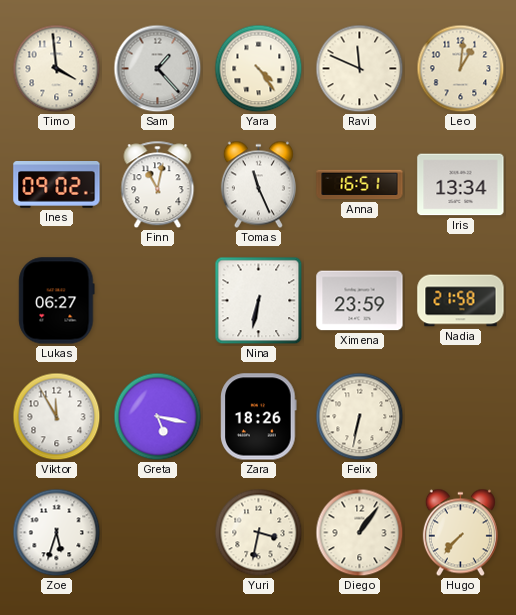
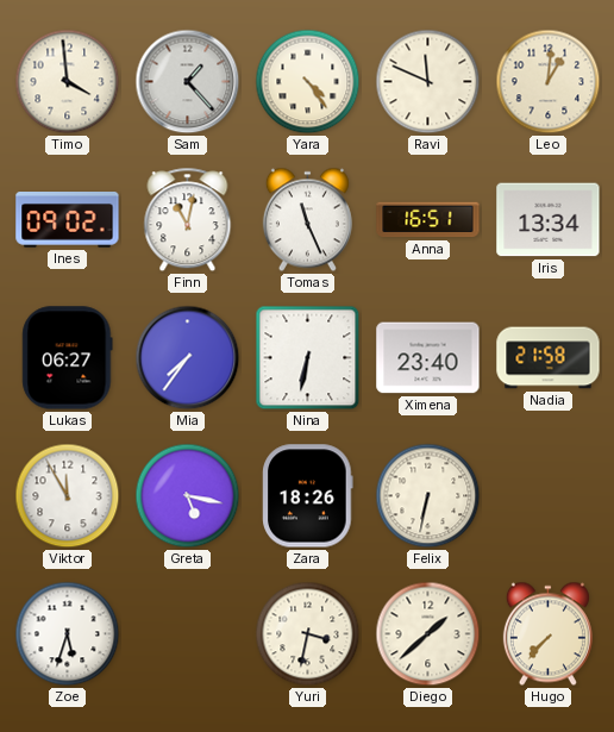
Mia: none -> 7:36
Ximena: 23:59 -> 23:40
Diego: 1:06 -> 1:38
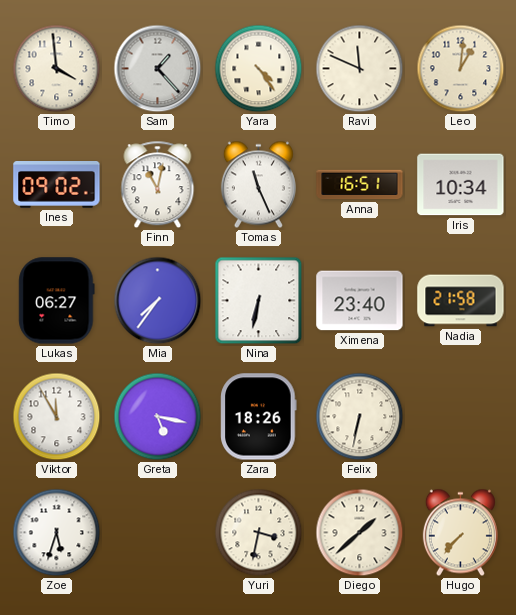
Iris: 13:34 -> 10:34
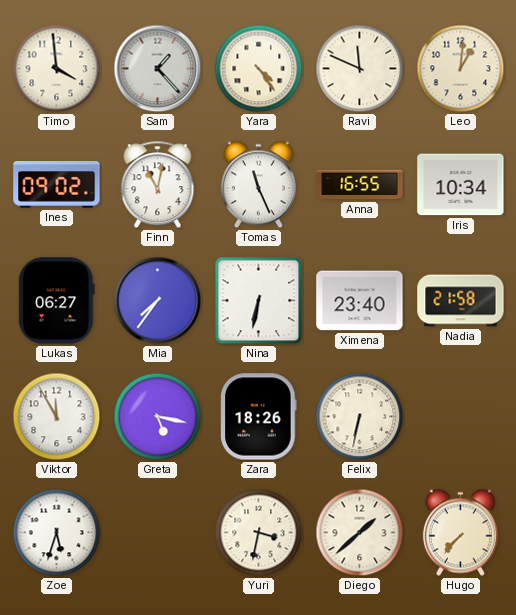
Anna: 16:51 -> 16:55
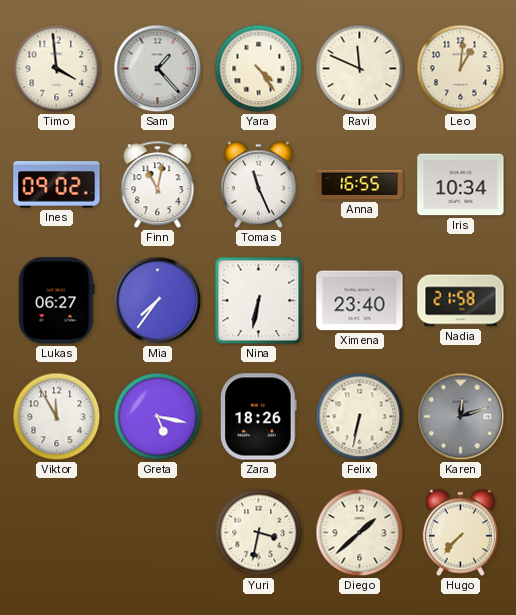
Karen: none -> 12:12
Zoe: 5:33 -> none
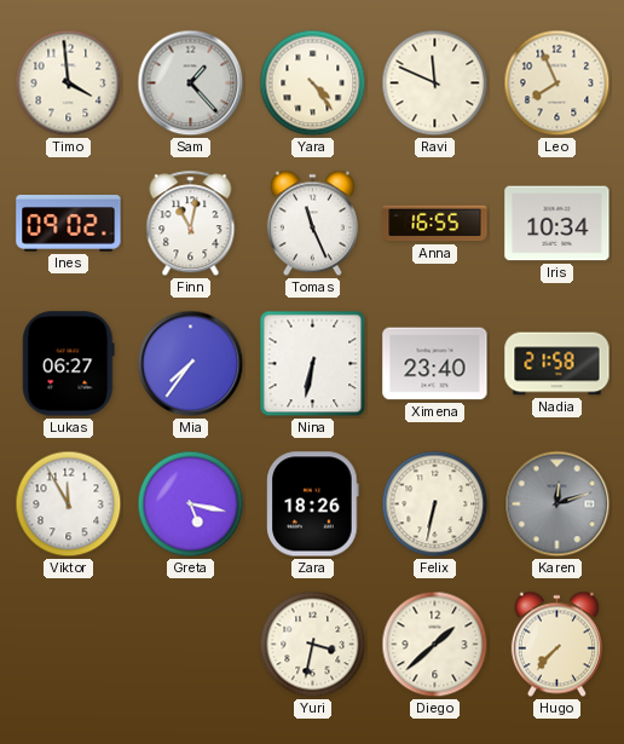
Leo: 1:01 -> 7:56
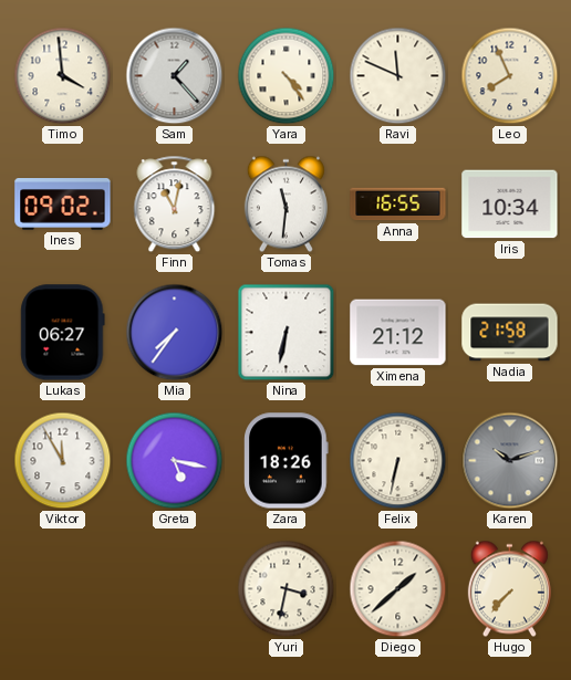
Tomas: 11:26 -> 11:31
Ximena: 23:40 -> 21:12
Karen: 12:12 -> 10:12
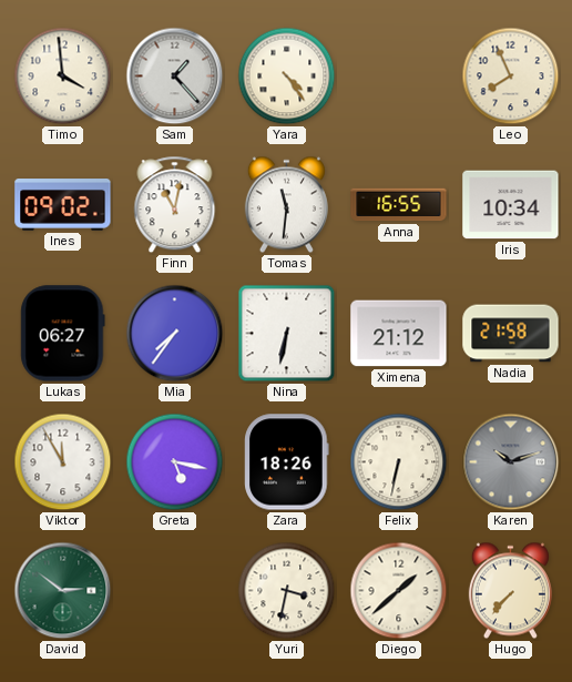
Ravi: 11:49 -> none
David: none -> 2:51
